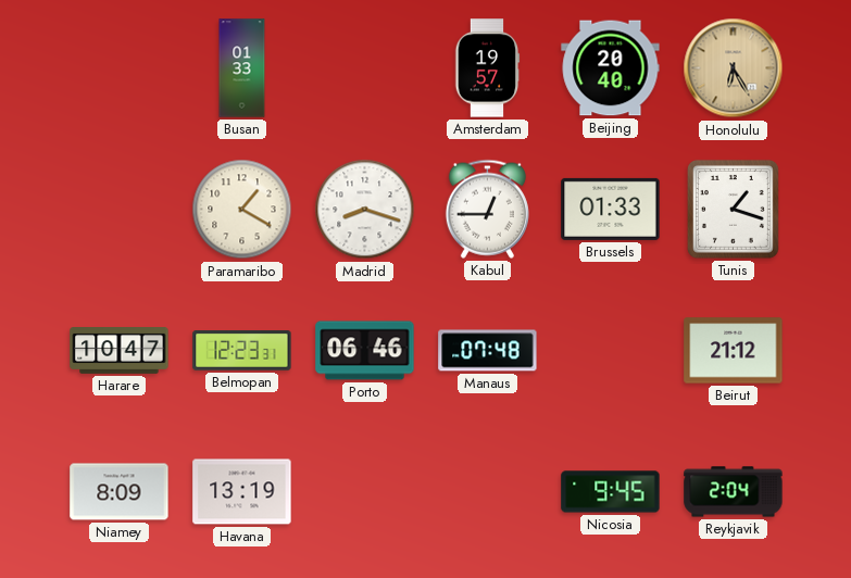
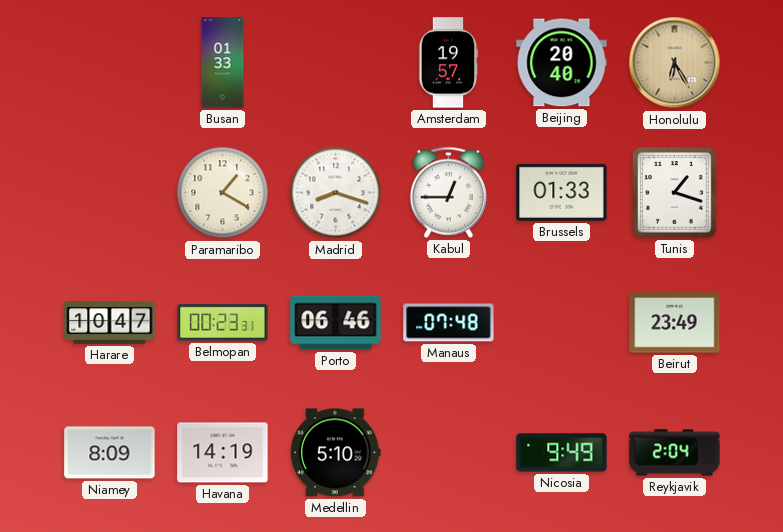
Belmopan: 12:23 -> 00:23
Beirut: 21:12 -> 23:49
Havana: 13:19 -> 14:19
Medellin: none -> 5:10
Nicosia: 9:45 -> 9:49
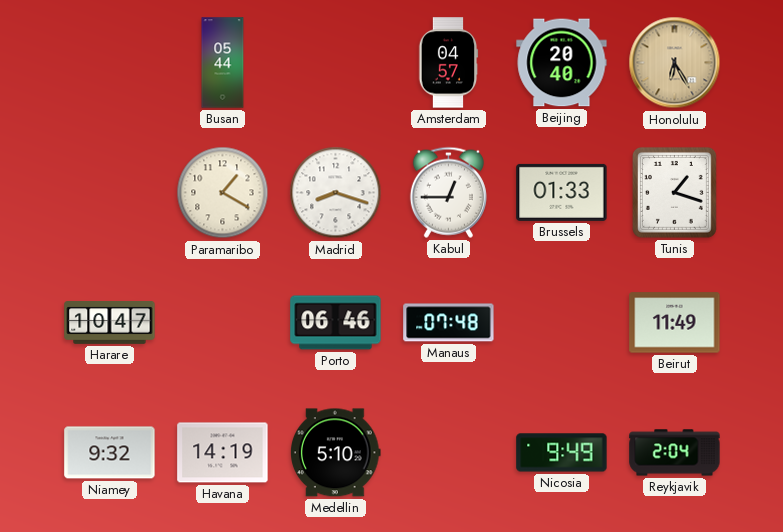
Busan: 01:33 -> 05:44
Amsterdam: 19:57 -> 04:57
Belmopan: 00:23 -> none
Beirut: 23:49 -> 11:49
Niamey: 8:09 -> 9:32
